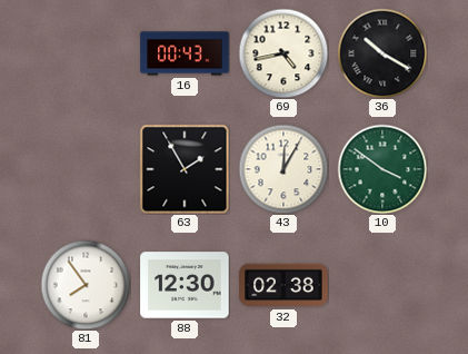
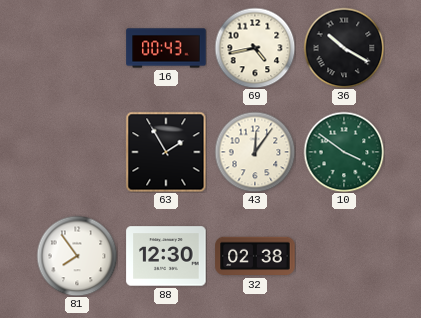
43: 12:05 -> 12:06
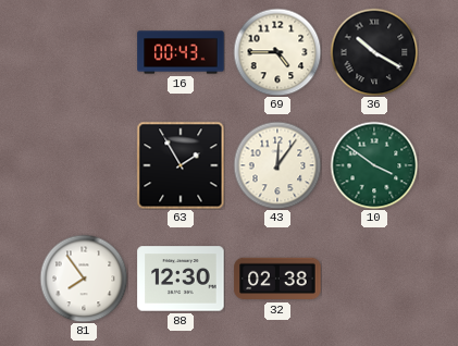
69: 4:43 -> 4:45
